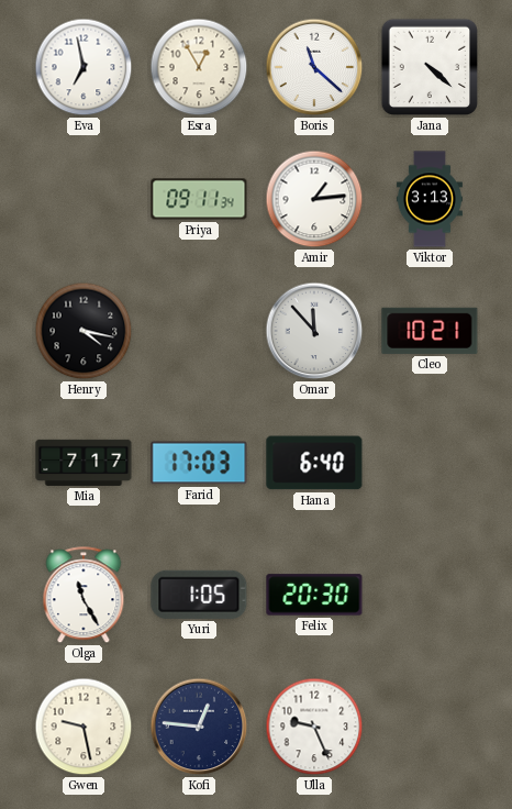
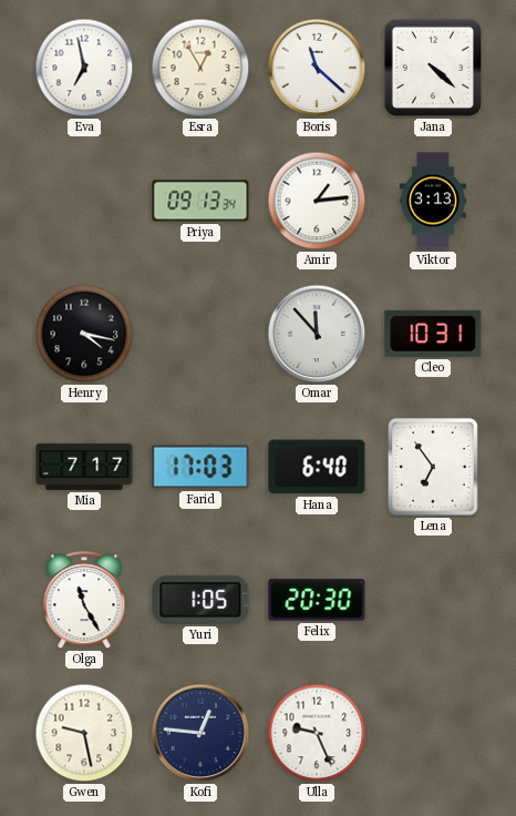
Priya: 09:11 -> 09:13
Cleo: 10:21 -> 10:31
Lena: none -> 6:54
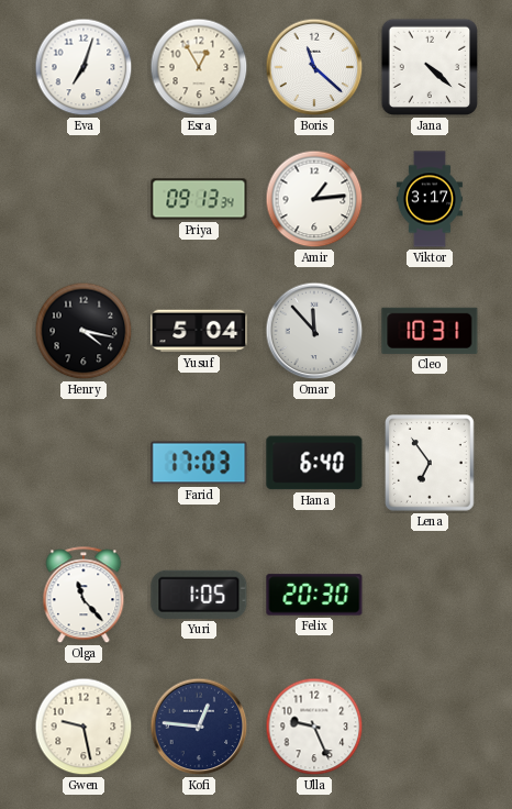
Eva: 6:58 -> 7:03
Viktor: 3:13 -> 3:17
Yusuf: none -> 5:04
Mia: 7:17 -> none
Olga: 11:25 -> 11:23
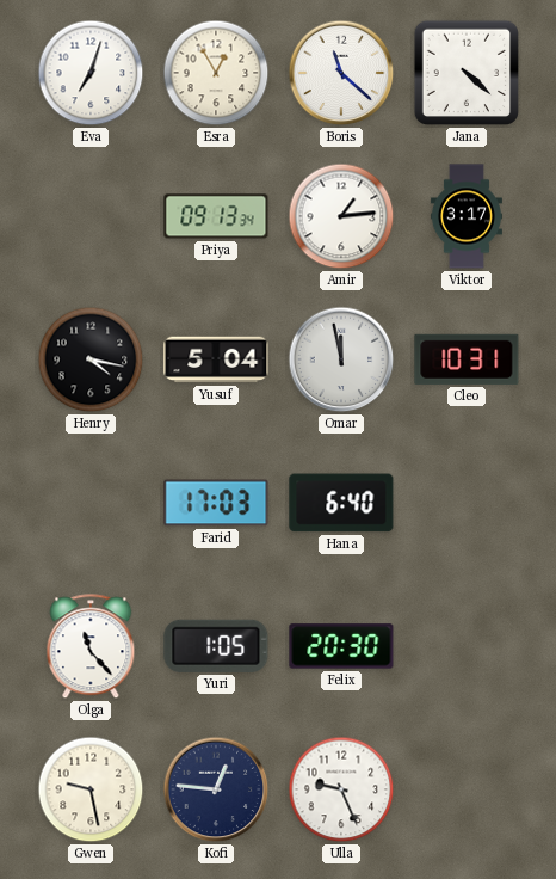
Omar: 11:53 -> 11:58
Lena: 6:54 -> none
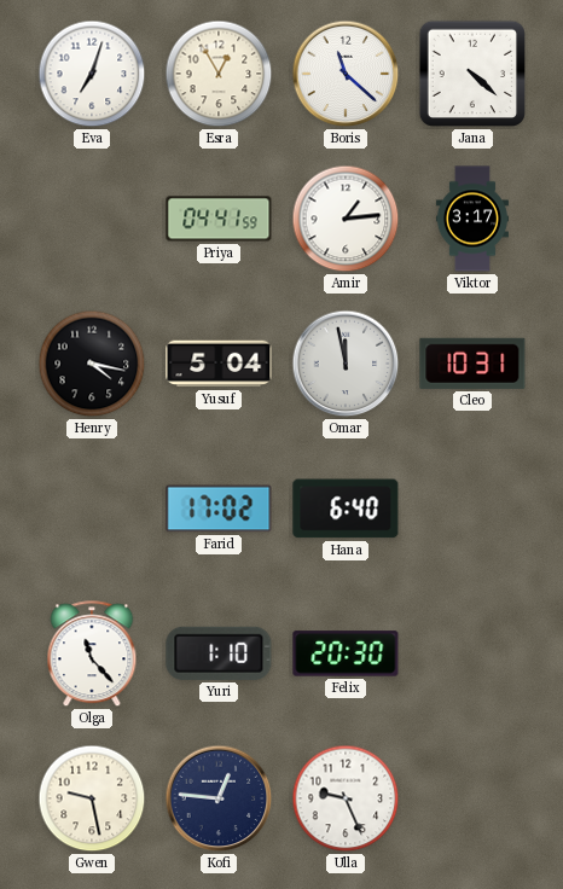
Priya: 09:13 -> 04:41
Farid: 17:03 -> 17:02
Yuri: 1:05 -> 1:10
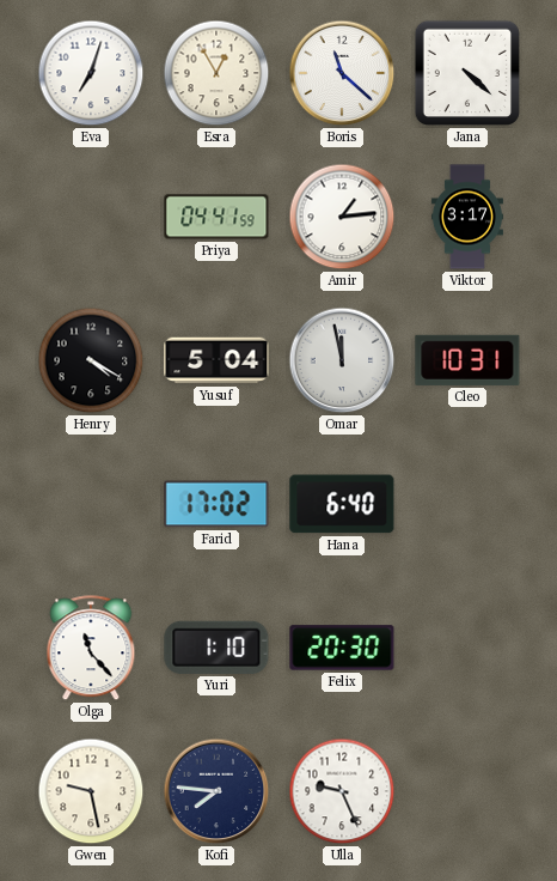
Henry: 4:17 -> 4:20
Kofi: 12:46 -> 7:46
